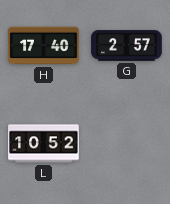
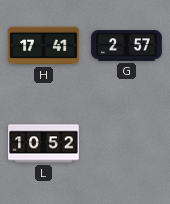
H: 17:40 -> 17:41
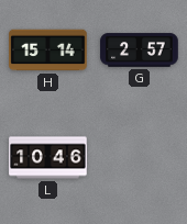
H: 17:41 -> 15:14
L: 10:52 -> 10:46
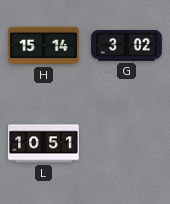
G: 2:57 -> 3:02
L: 10:46 -> 10:51
